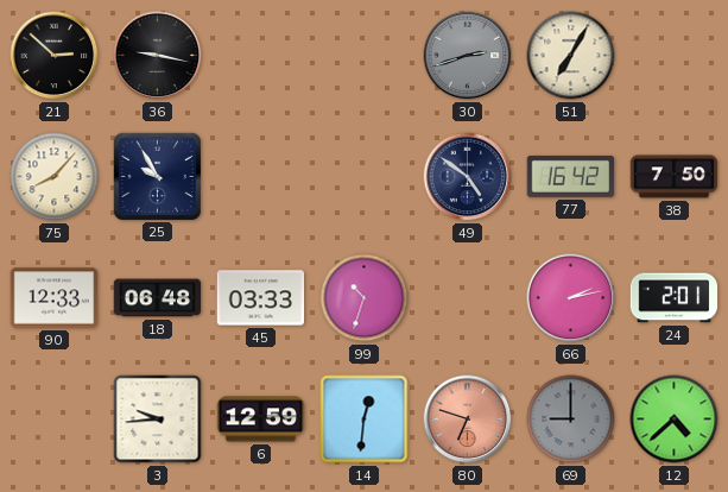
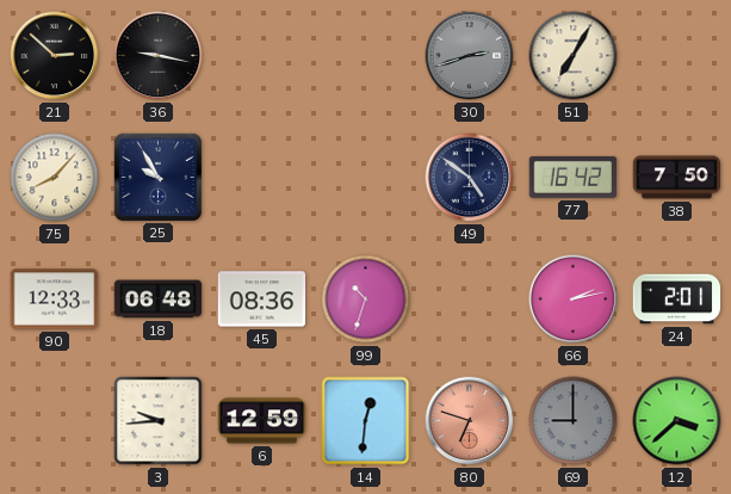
45: 03:33 -> 08:36
12: 4:38 -> 3:38
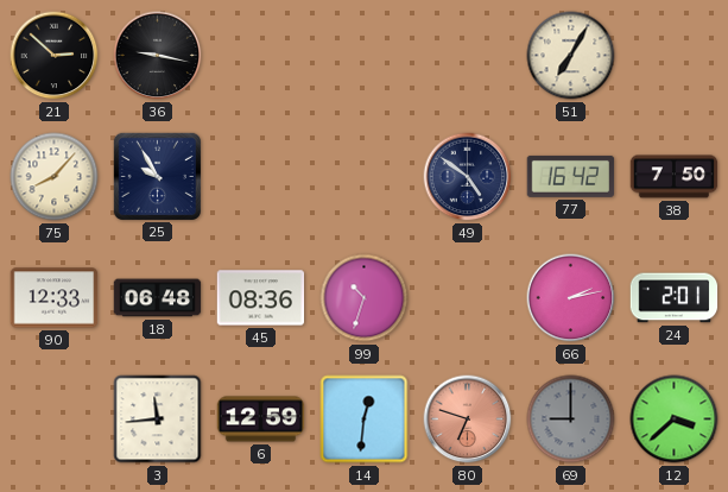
30: 2:42 -> none
3: 9:44 -> 11:44
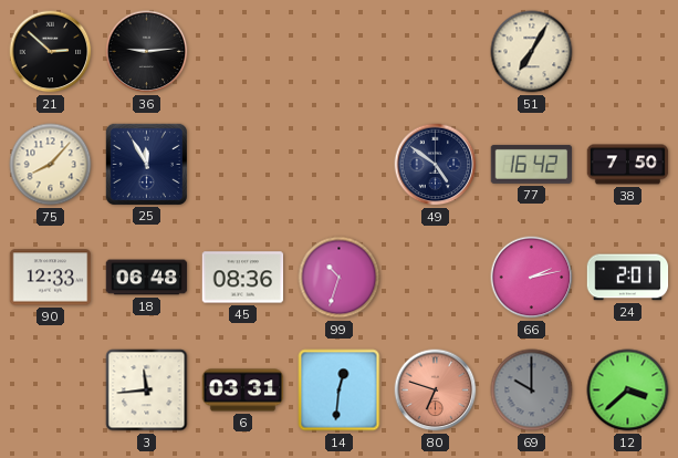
36: 9:17 -> 9:14
25: 9:55 -> 11:55
6: 12:59 -> 03:31
69: 9:00 -> 10:00
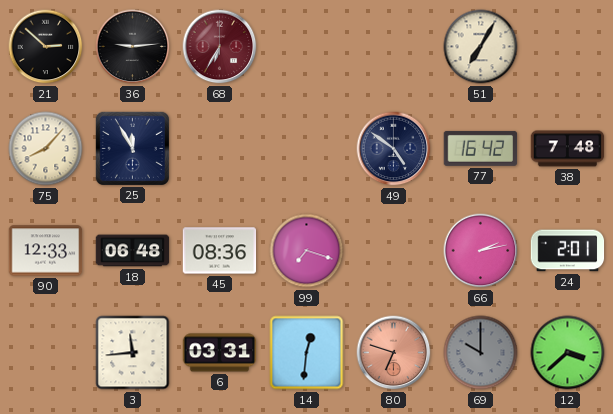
68: none -> 6:35
38: 7:50 -> 7:48
99: 10:33 -> 7:18
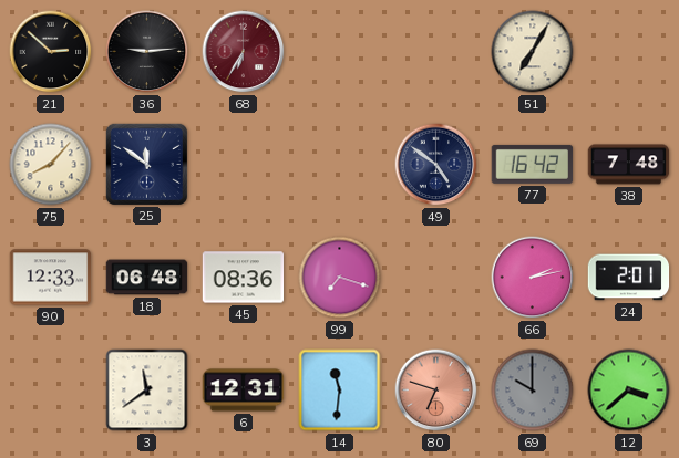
25: 11:55 -> 11:51
3: 11:44 -> 11:39
6: 03:31 -> 12:31
14: 12:31 -> 11:31
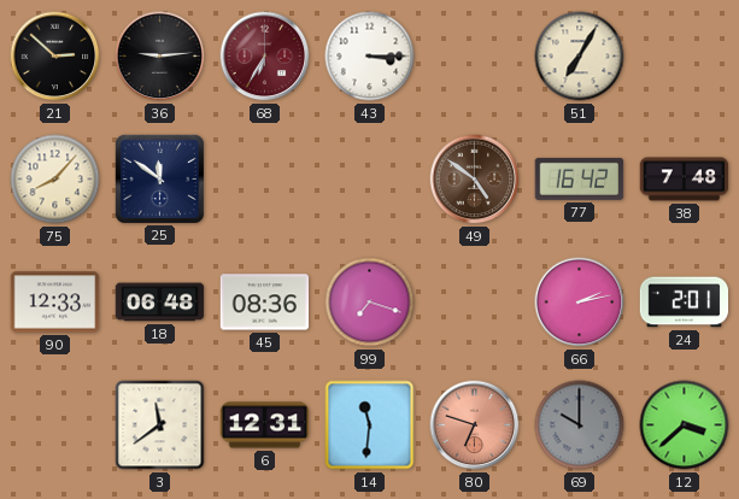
43: none -> 3:15
49 dial: navy -> brown
